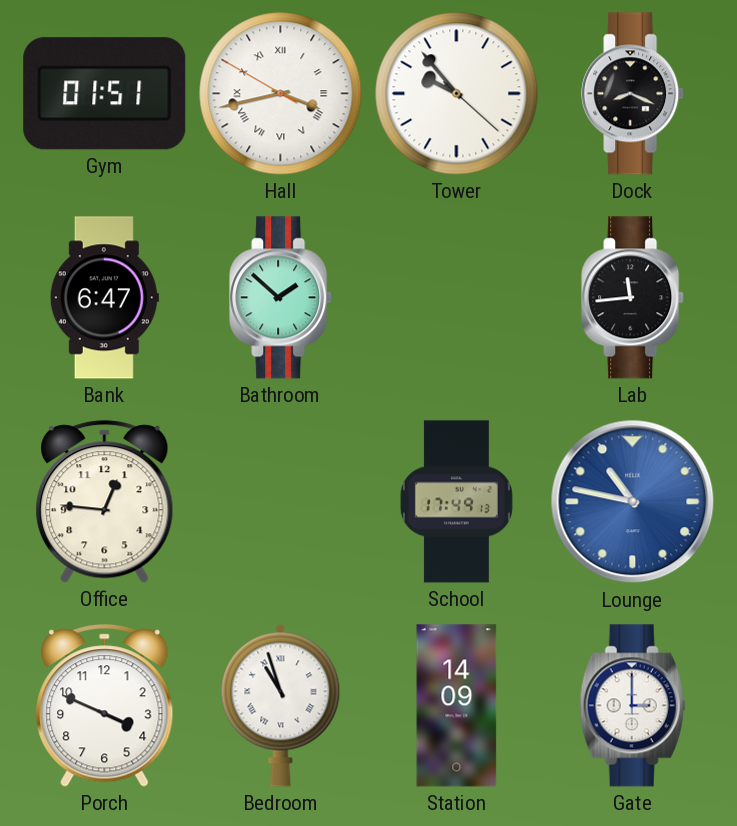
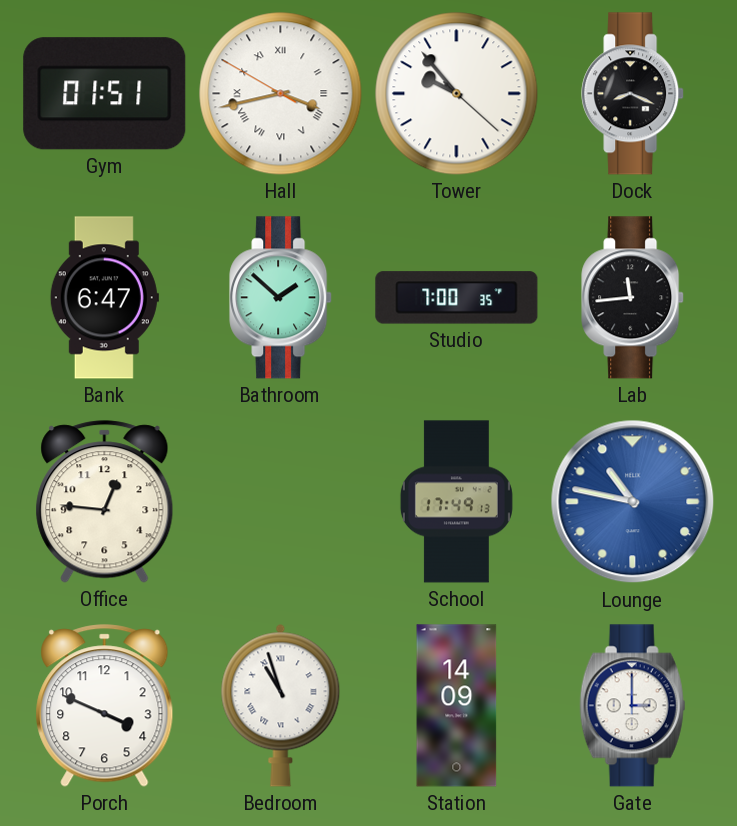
Studio: none -> 7:00
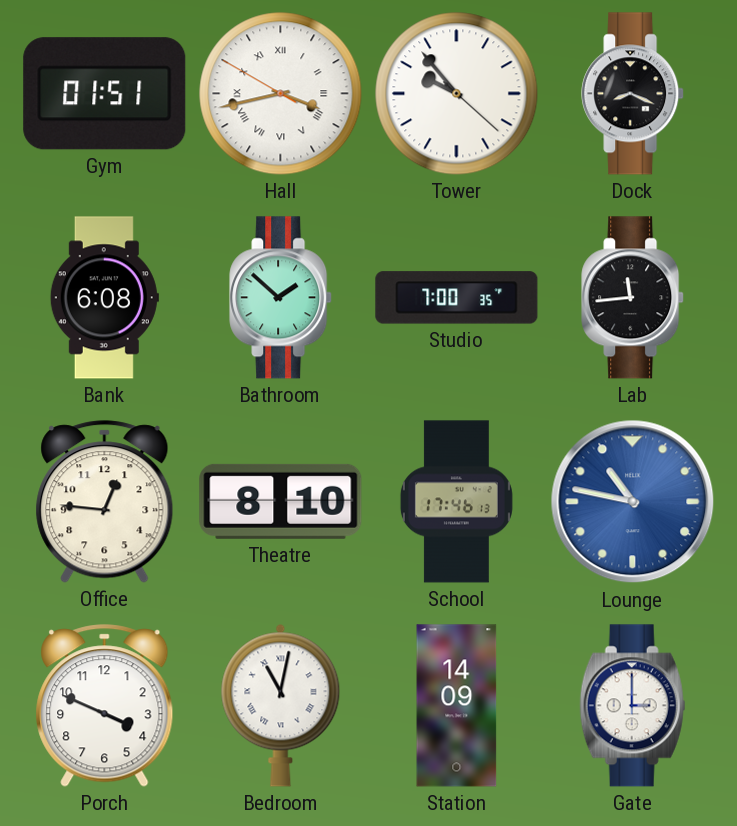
Bank: 6:47 -> 6:08
Theatre: none -> 8:10
School: 17:49 -> 17:46
Bedroom: 10:57 -> 11:02
